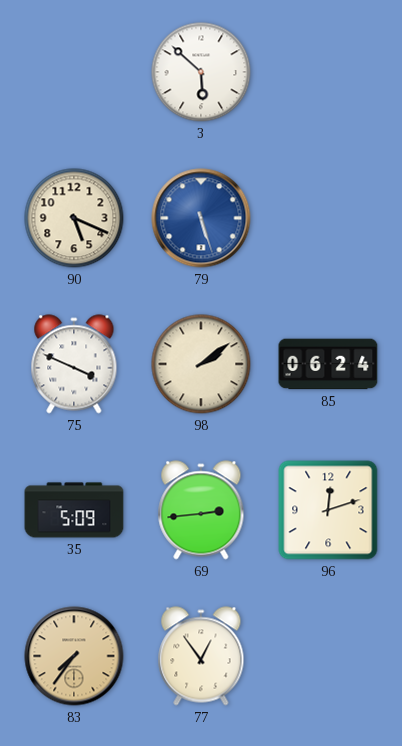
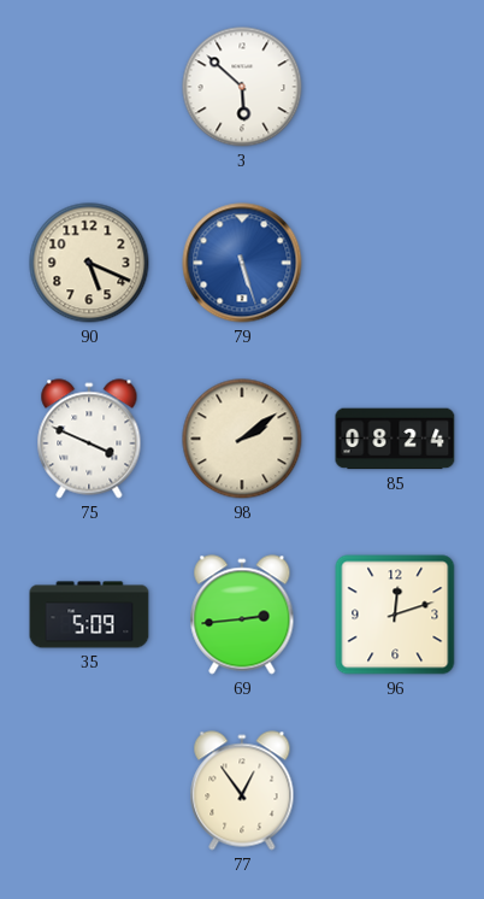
85: 06:24 -> 08:24
83: 7:36 -> none
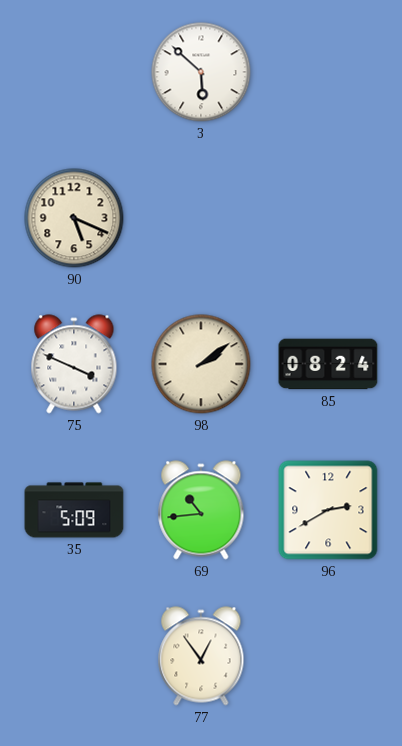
79: 5:27 -> none
69: 2:44 -> 10:44
96: 12:12 -> 2:40
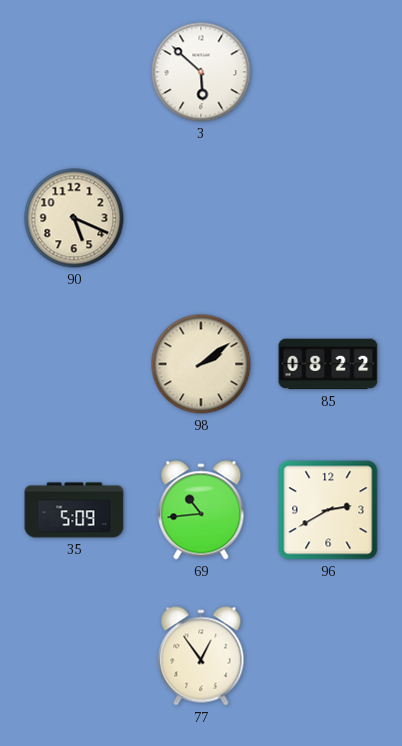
75: 3:49 -> none
85: 08:24 -> 08:22
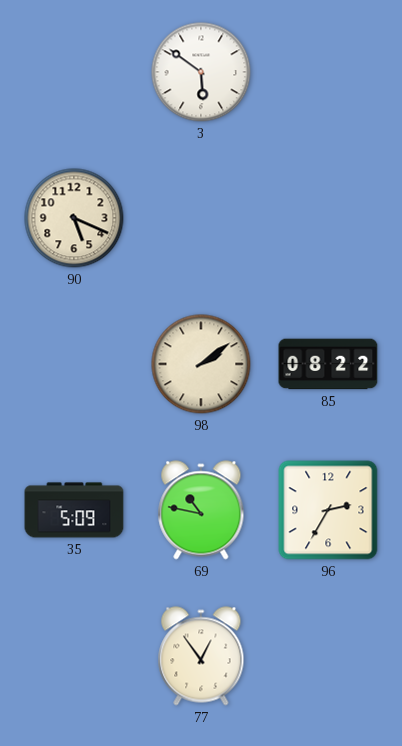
3: 5:52 -> 5:51
69: 10:44 -> 10:47
96: 2:40 -> 2:35
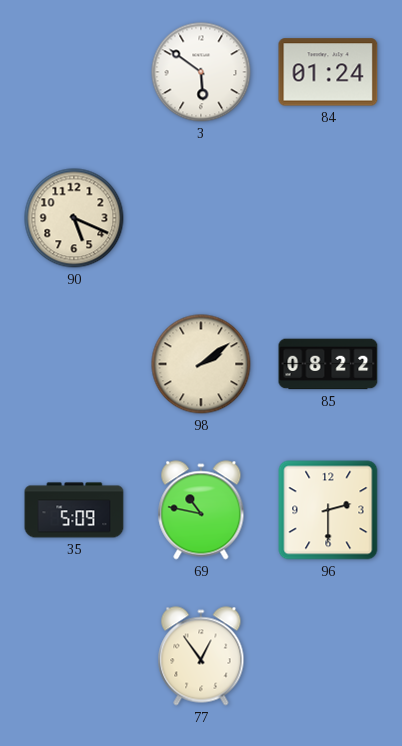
84: none -> 01:24
96: 2:35 -> 2:30
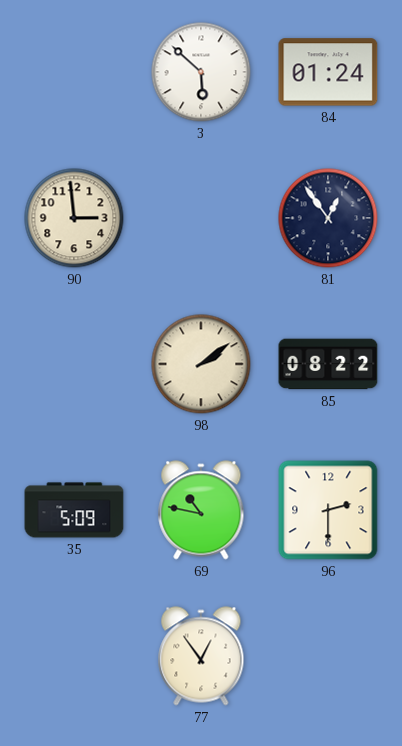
3: 5:51 -> 5:52
90: 5:19 -> 2:59
81: none -> 12:54
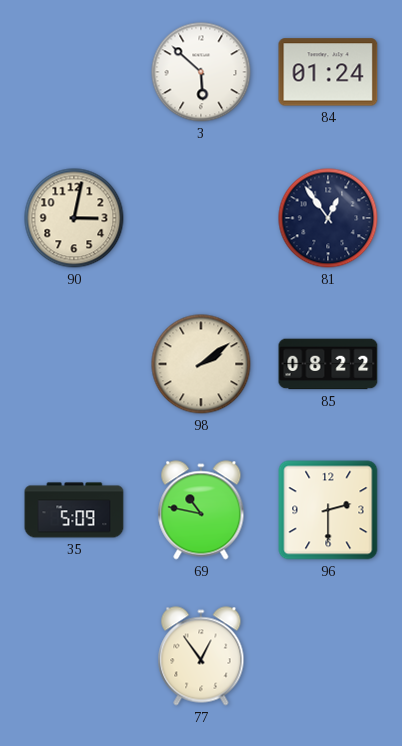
90: 2:59 -> 3:02
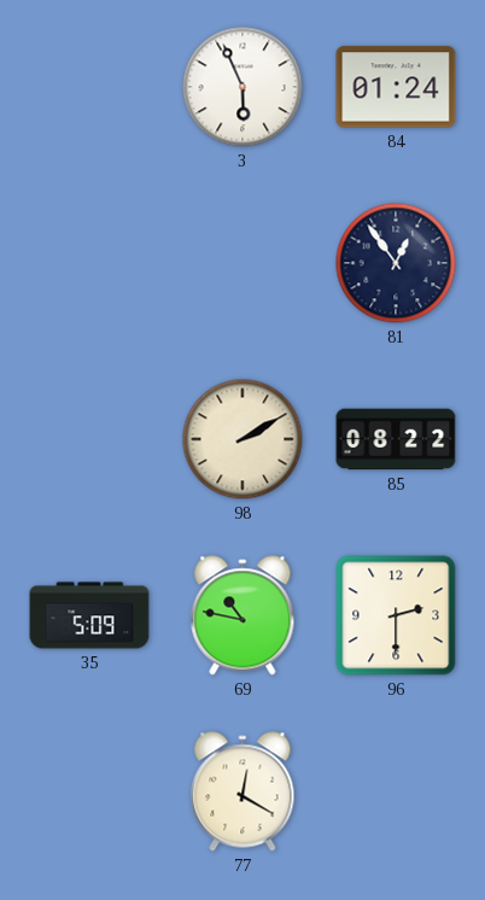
3: 5:52 -> 5:56
90: 3:02 -> none
98: 2:09 -> 2:10
77: 12:54 -> 12:20
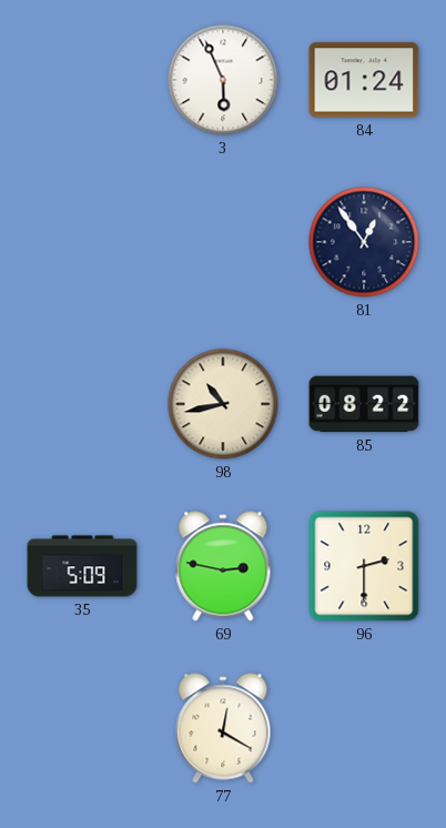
98: 2:10 -> 10:43
69: 10:47 -> 2:47
